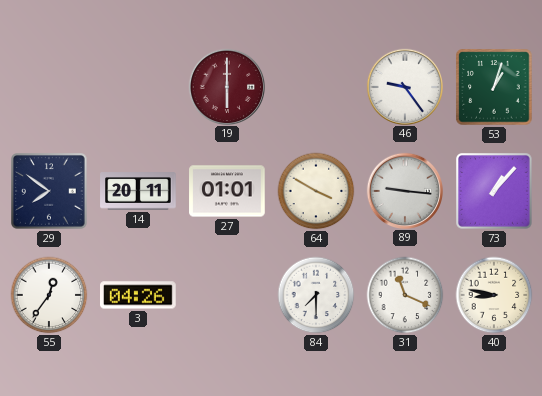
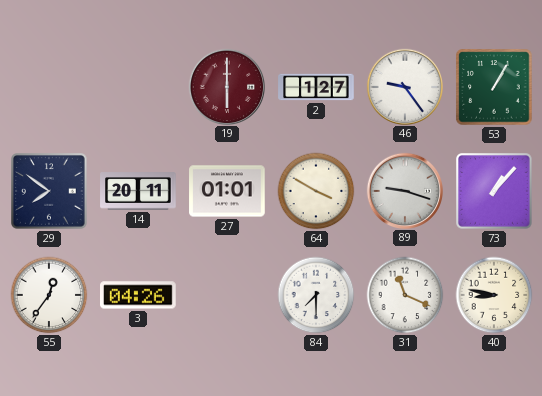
2: none -> 1:27
53: 1:03 -> 1:05
89: 9:16 -> 9:18
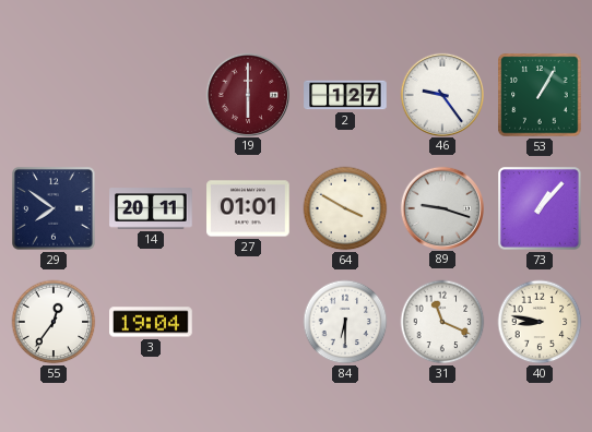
3: 04:26 -> 19:04
84: 7:30 -> 6:30
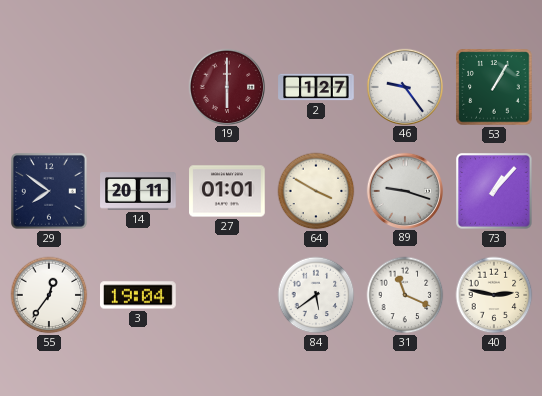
84: 6:30 -> 5:39
40: 8:47 -> 2:47
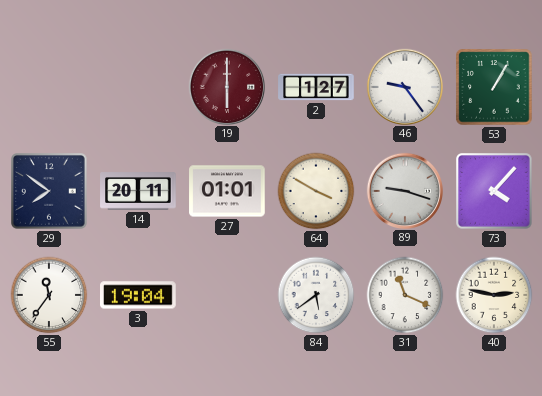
73: 1:07 -> 4:07
55: 12:36 -> 11:36
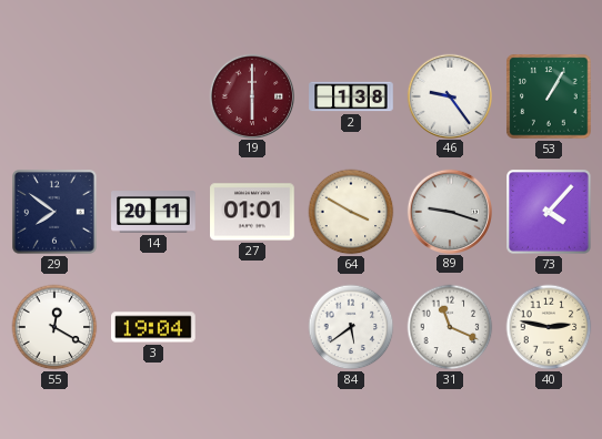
2: 1:27 -> 1:38
55: 11:36 -> 12:20
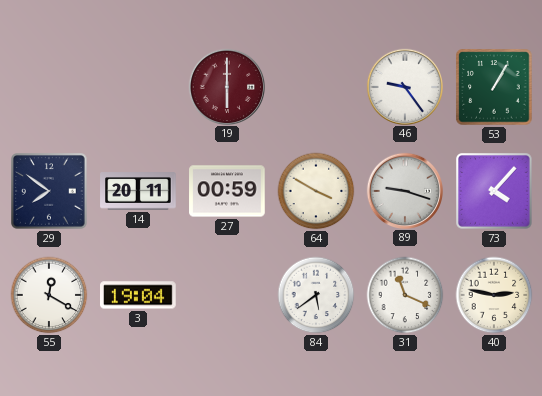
2: 1:38 -> none
27: 01:01 -> 00:59
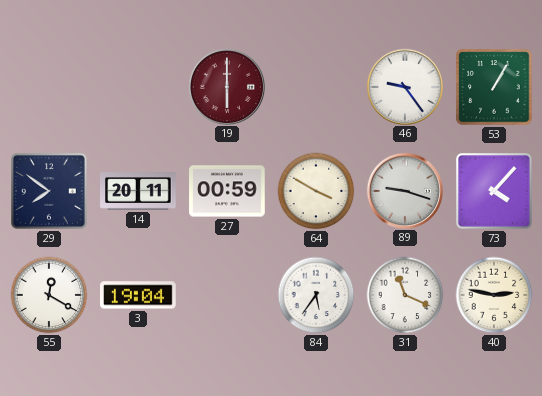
84: 5:39 -> 5:36
